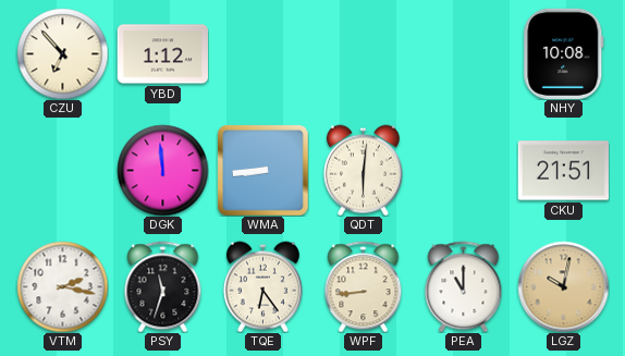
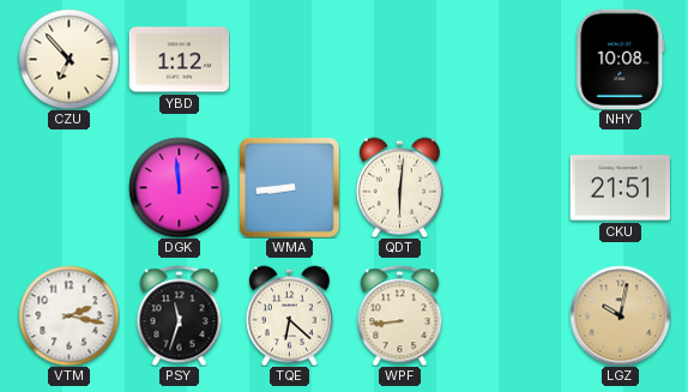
TQE: 6:24 -> 6:22
PEA: 11:00 -> none
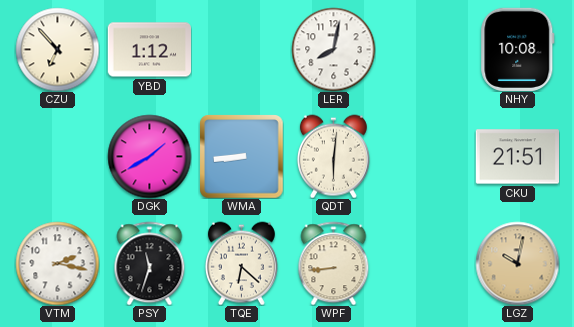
LER: none -> 8:02
DGK: 11:59 -> 1:40
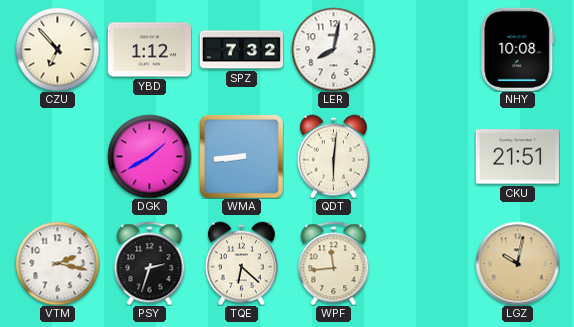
SPZ: none -> 7:32
PSY: 11:33 -> 2:33
WPF: 8:44 -> 11:44
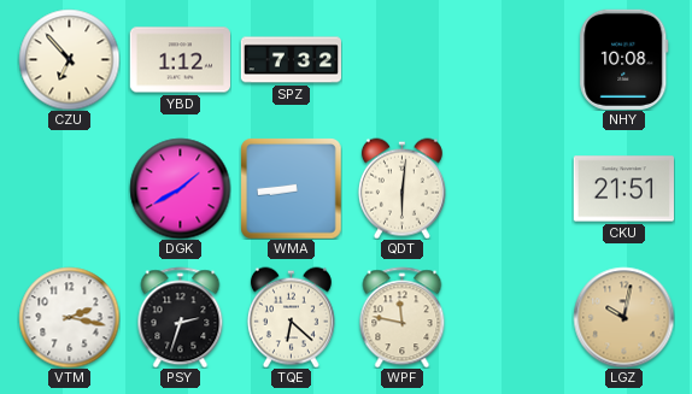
LER: 8:02 -> none
WPF: 11:44 -> 11:47
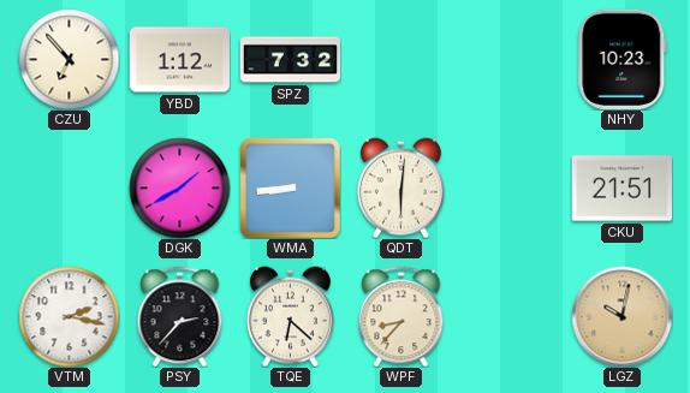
NHY: 10:08 -> 10:23
PSY: 2:33 -> 2:37
WPF: 11:47 -> 8:37
